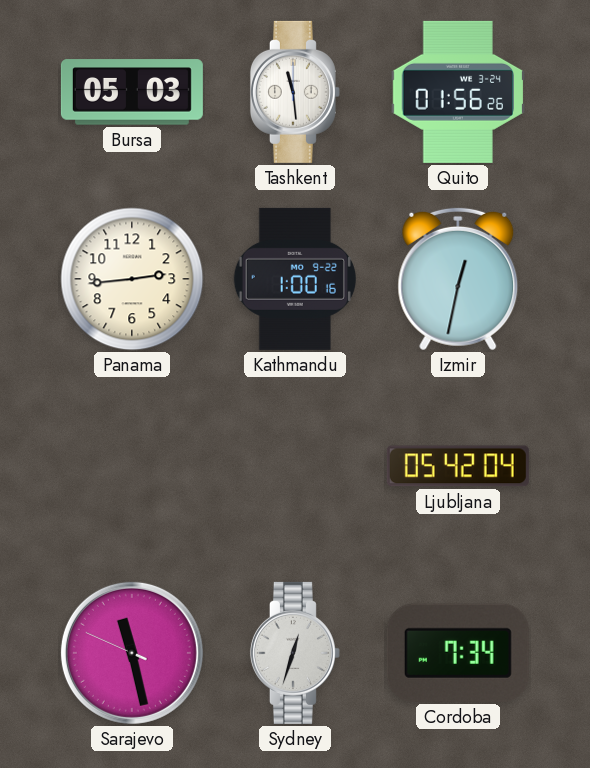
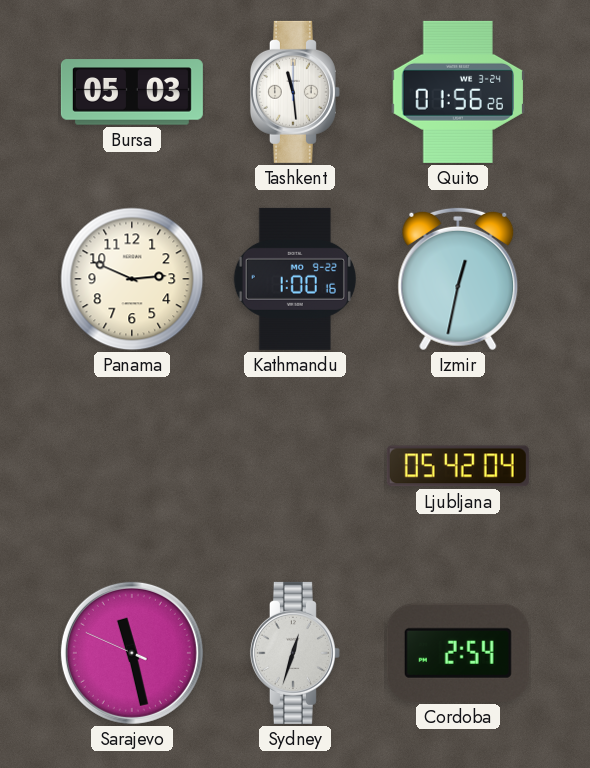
Panama: 2:44 -> 2:49
Cordoba: 7:34 -> 2:54
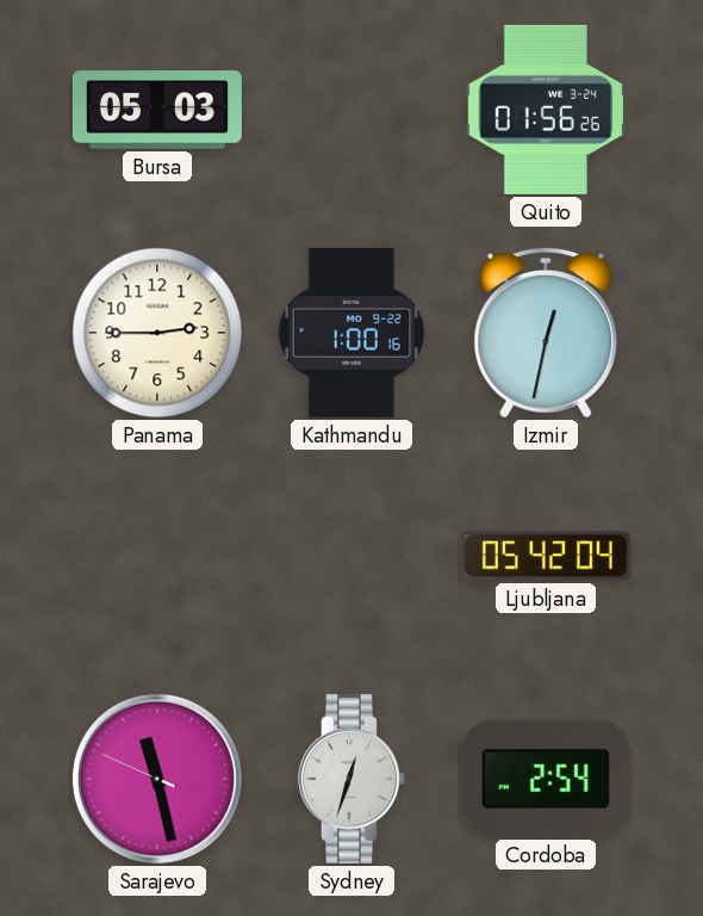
Tashkent: 11:29 -> none
Panama: 2:49 -> 2:45
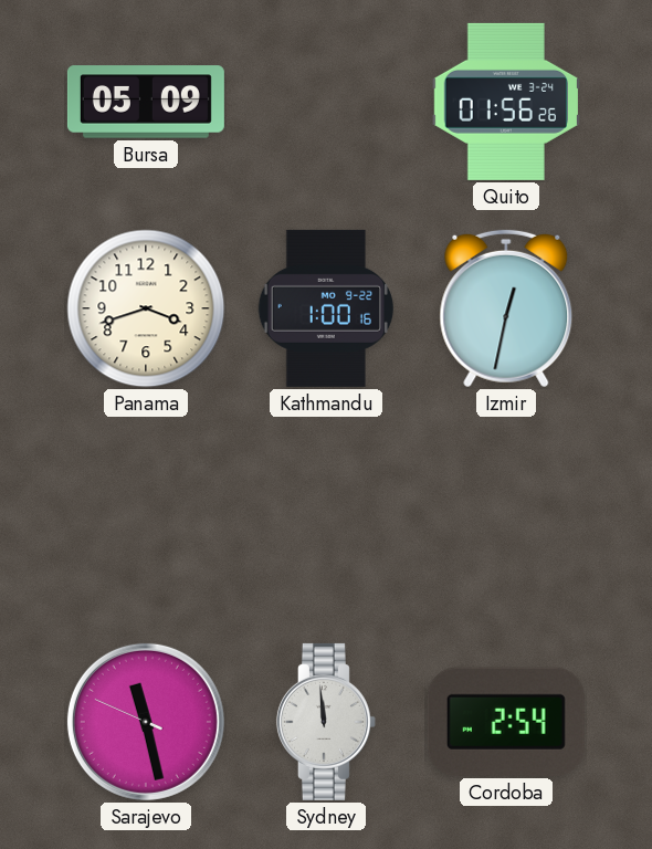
Bursa: 05:03 -> 05:09
Panama: 2:45 -> 3:42
Ljubljana: 05:42 -> none
Sydney: 12:33 -> 11:59
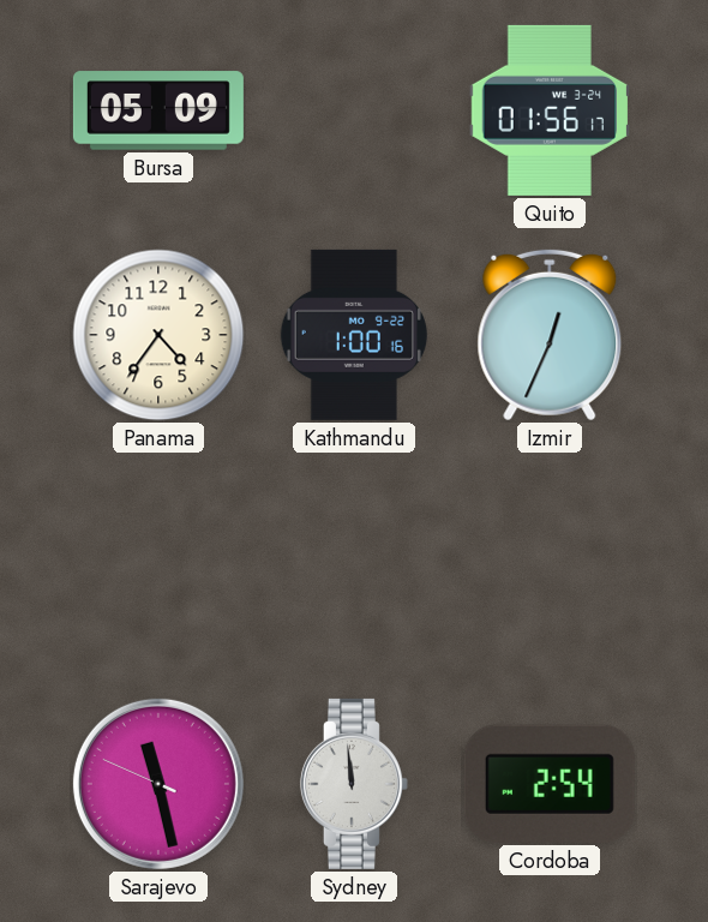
Quito: 01:56:26 -> 01:56:17
Panama: 3:42 -> 4:36
Izmir: 12:32 -> 12:34
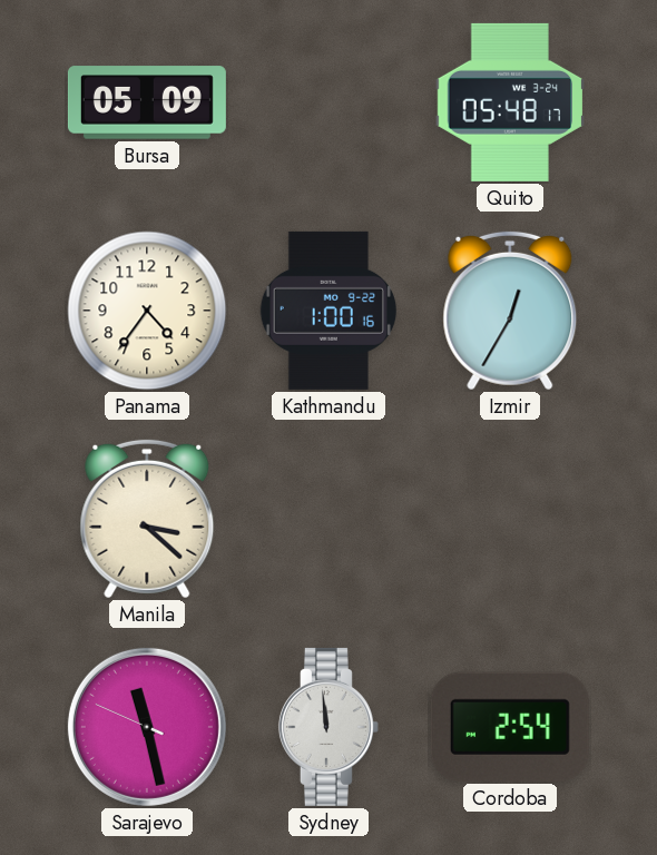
Quito: 01:56 -> 05:48
Izmir: 12:34 -> 12:35
Manila: none -> 3:22
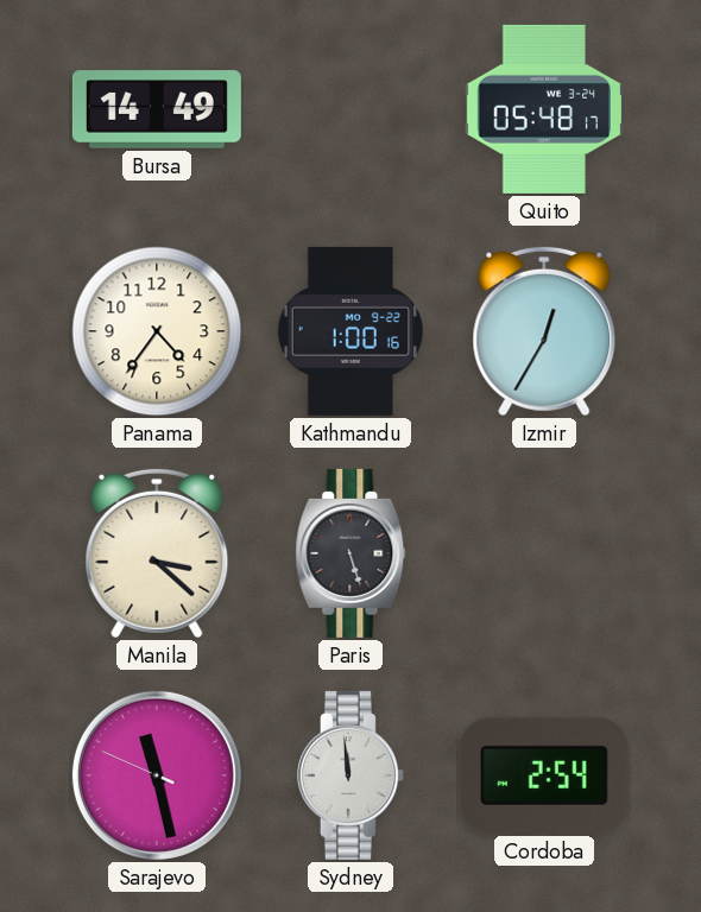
Bursa: 05:09 -> 14:49
Paris: none -> 5:27
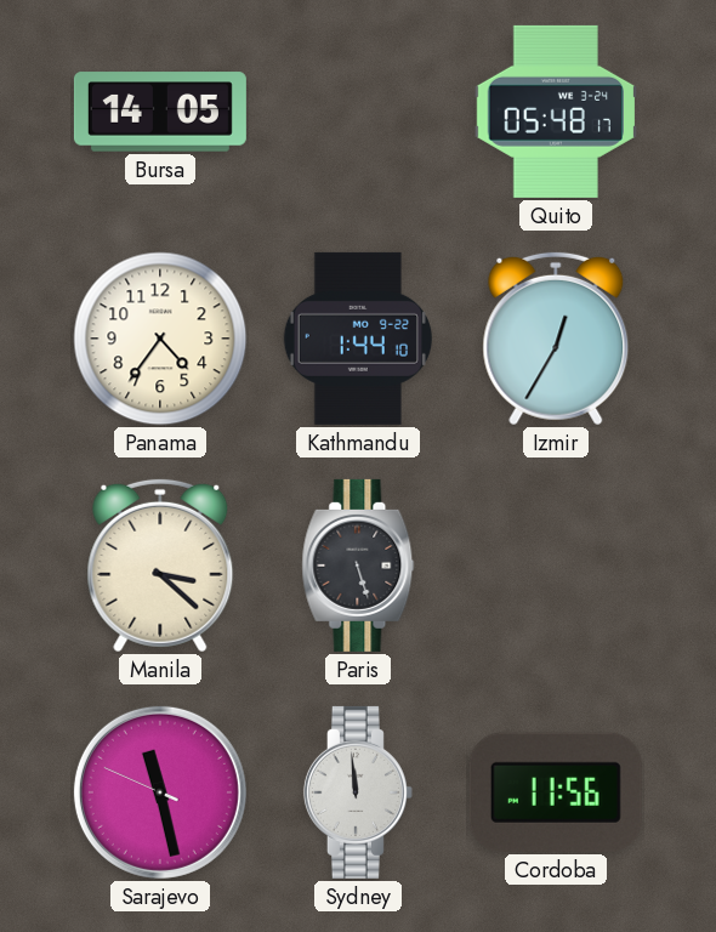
Bursa: 14:49 -> 14:05
Kathmandu: 1:00 -> 1:44
Cordoba: 2:54 -> 11:56
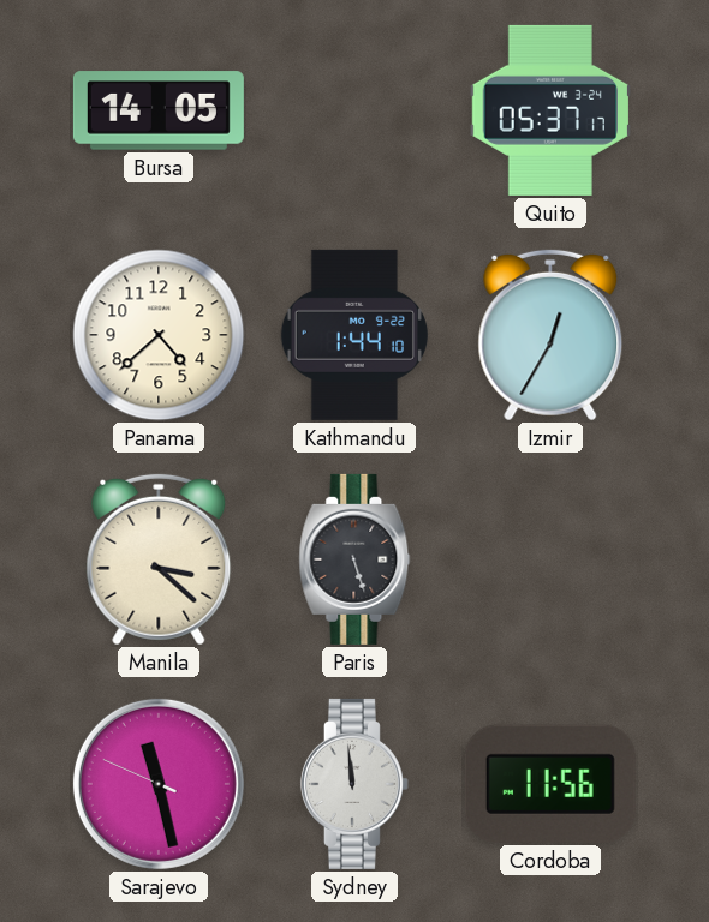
Quito: 05:48 -> 05:37
Panama: 4:36 -> 4:38
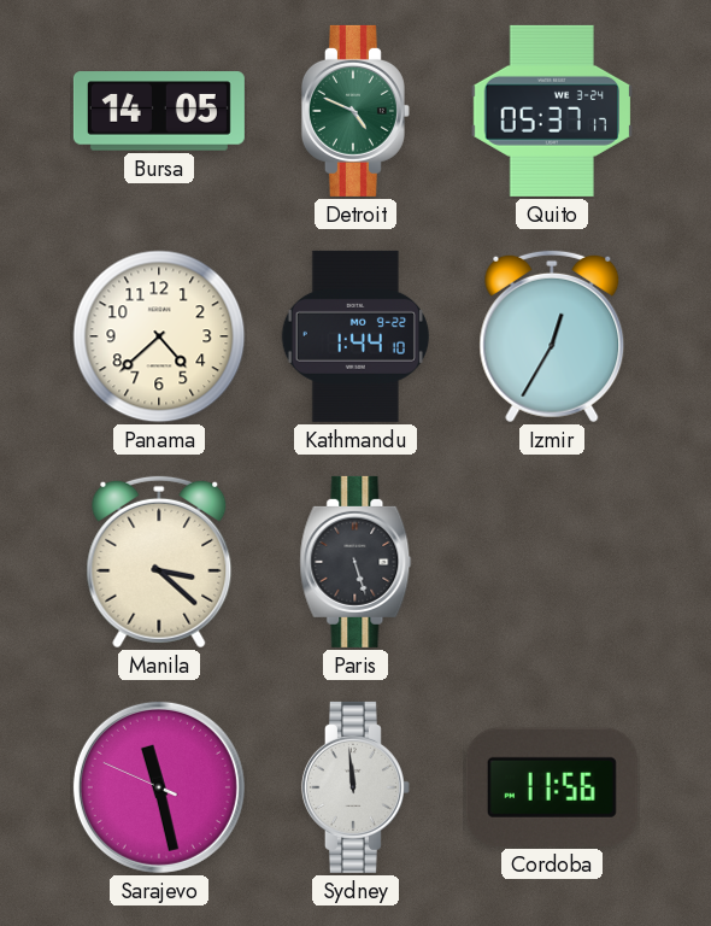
Detroit: none -> 4:49
